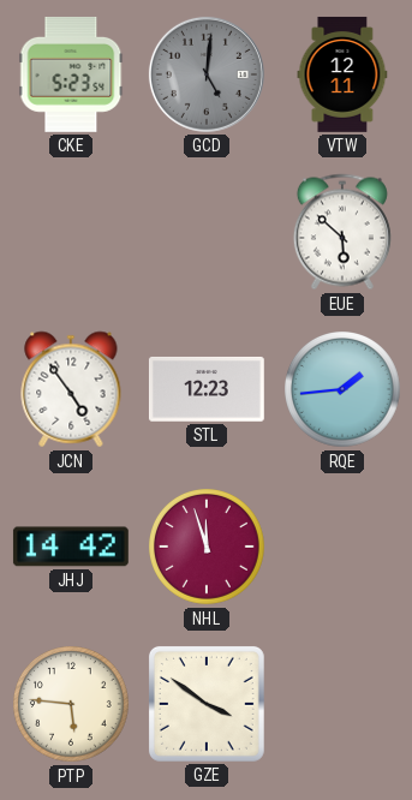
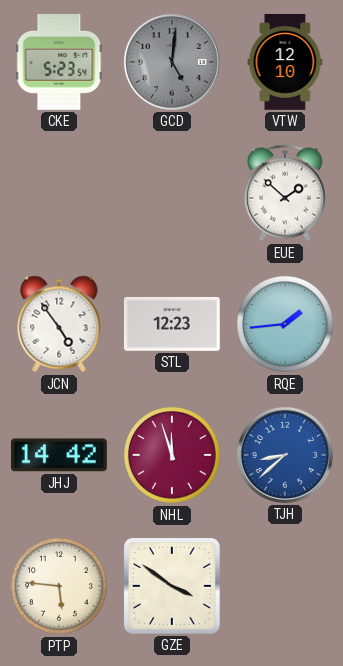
VTW: 12:11 -> 12:10
EUE: 5:52 -> 1:52
TJH: none -> 8:38
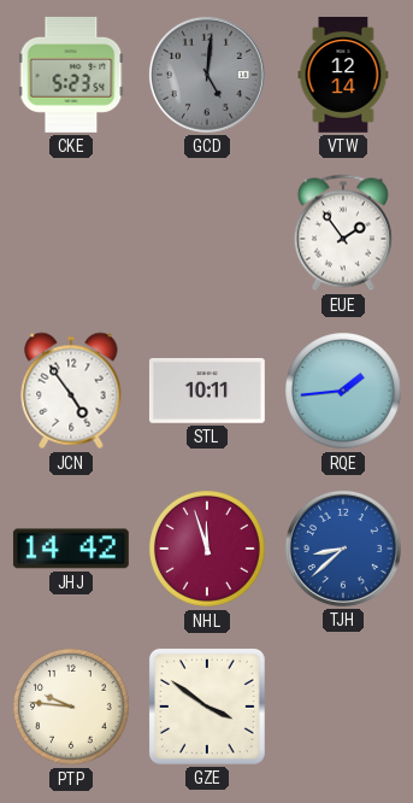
VTW: 12:10 -> 12:14
EUE: 1:52 -> 1:54
STL: 12:23 -> 10:11
PTP: 5:46 -> 9:46
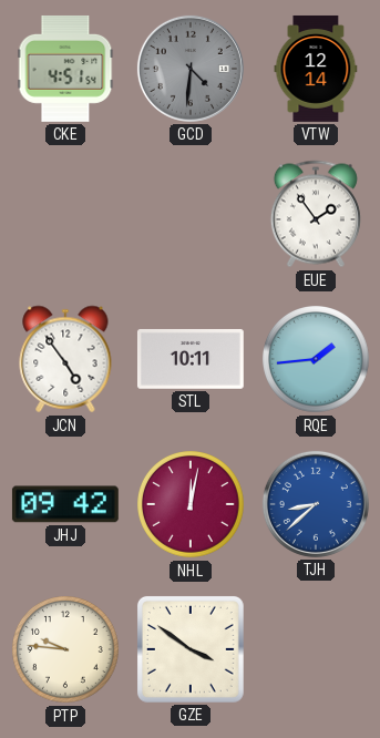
CKE: 5:23 -> 4:51
GCD: 5:01 -> 4:31
JHJ: 14:42 -> 09:42
NHL: 11:57 -> 12:02
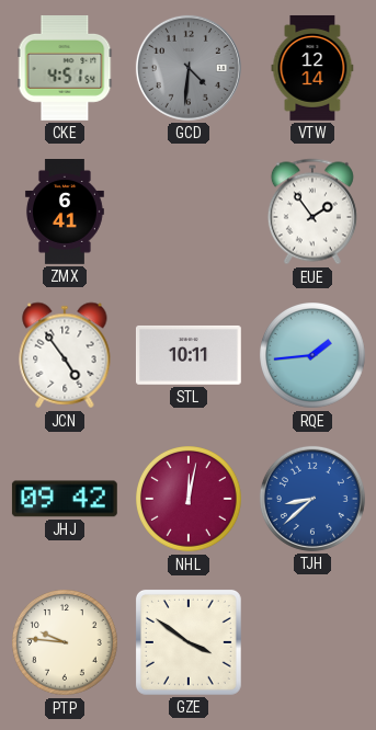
ZMX: none -> 6:41
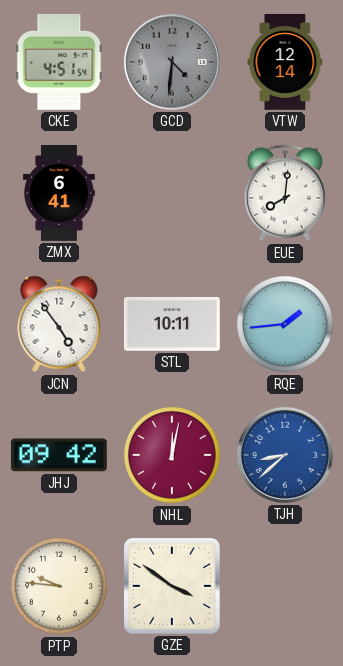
EUE: 1:54 -> 8:01
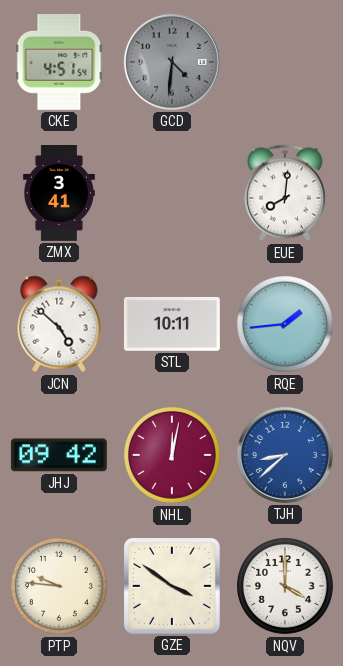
VTW: 12:14 -> none
ZMX: 6:41 -> 3:41
JCN: 4:54 -> 4:52
NQV: none -> 4:00
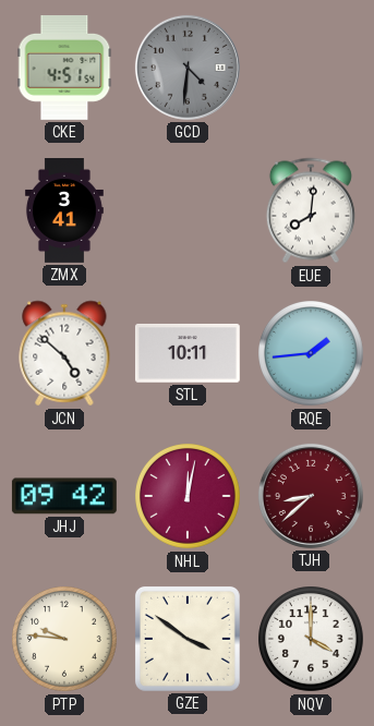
TJH dial: blue -> burgundy
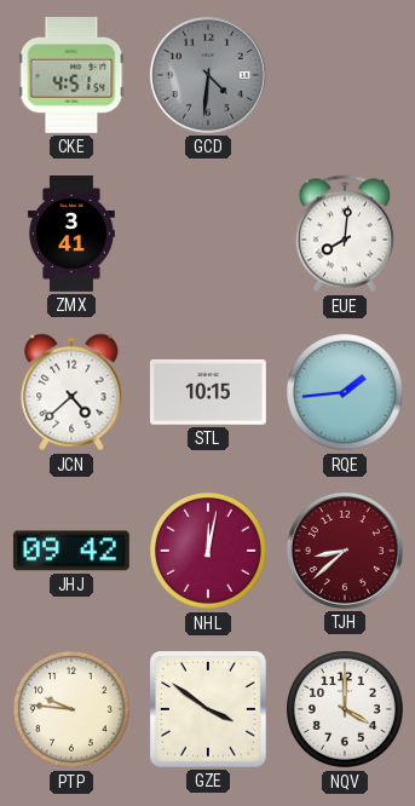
JCN: 4:52 -> 4:38
STL: 10:11 -> 10:15
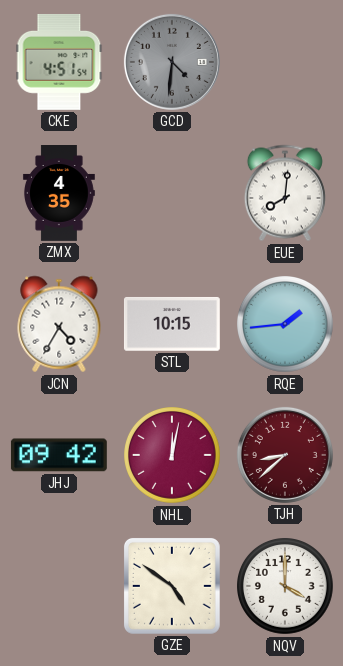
ZMX: 3:41 -> 4:35
JCN: 4:38 -> 4:35
PTP: 9:46 -> none
GZE: 3:51 -> 4:51
